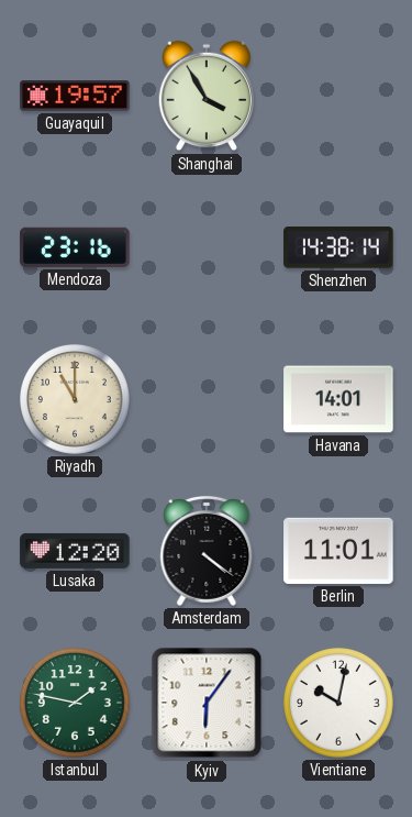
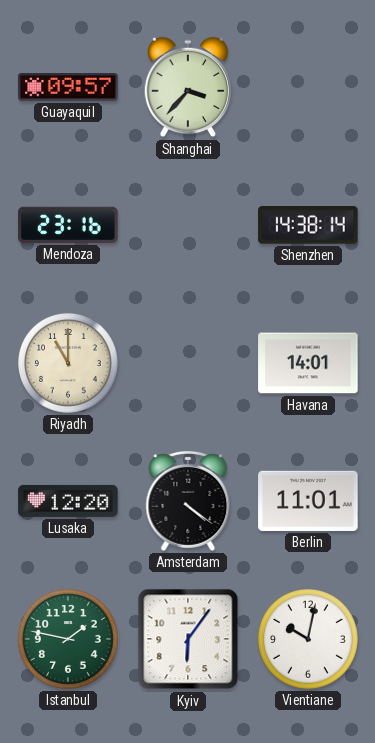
Guayaquil: 19:57 -> 09:57
Shanghai: 3:55 -> 3:37
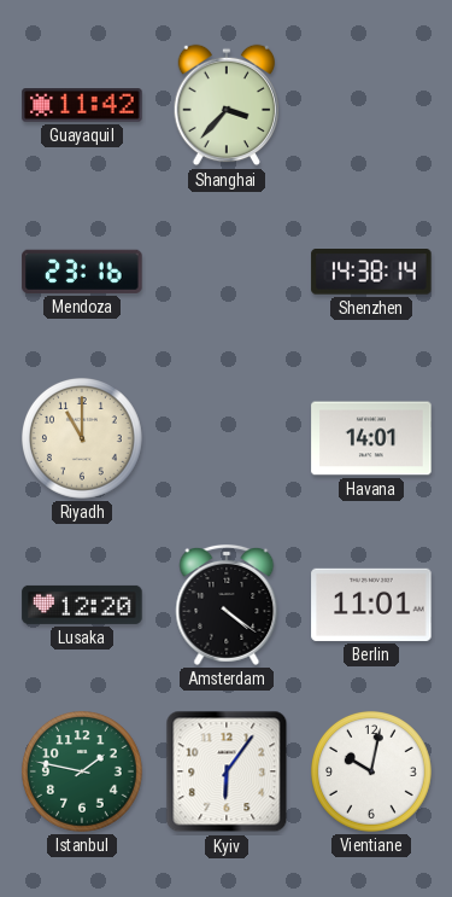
Guayaquil: 09:57 -> 11:42
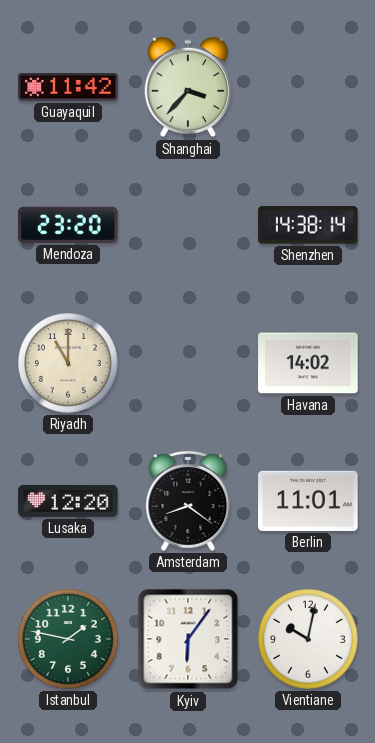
Mendoza: 23:16 -> 23:20
Havana: 14:01 -> 14:02
Amsterdam: 4:21 -> 8:21
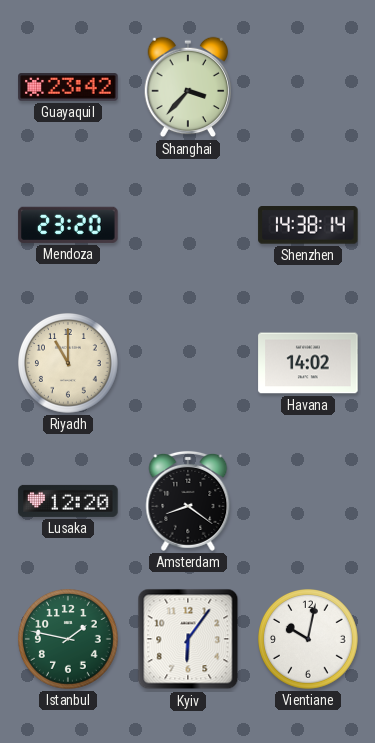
Guayaquil: 11:42 -> 23:42
Berlin: 11:01 -> none
